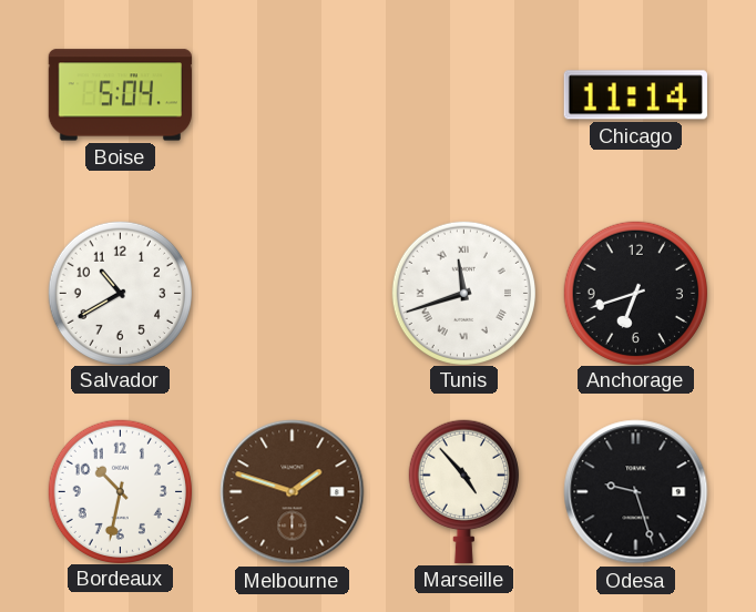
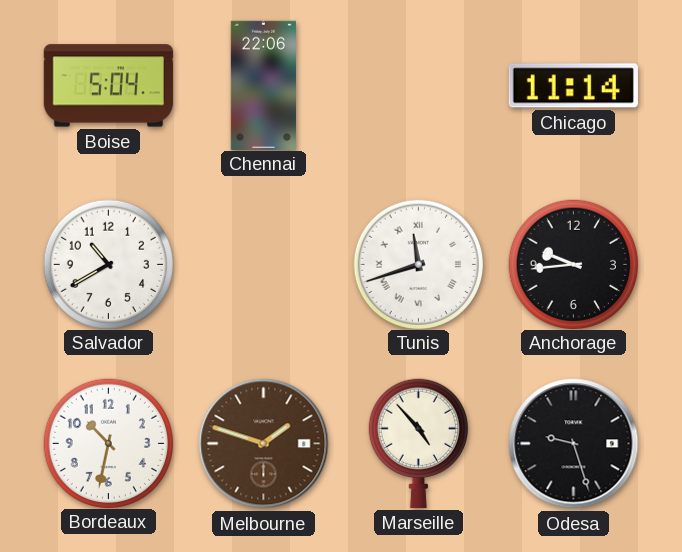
Chennai: none -> 22:06
Anchorage: 6:42 -> 9:44
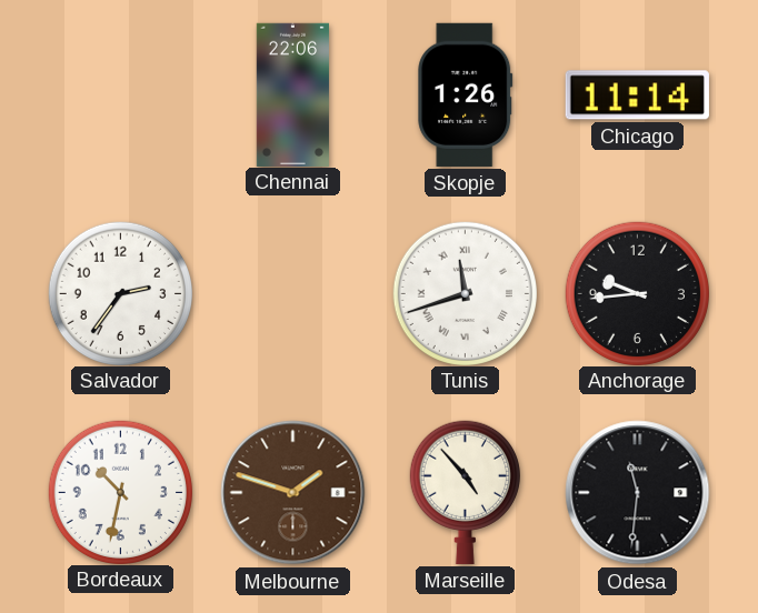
Boise: 5:04 -> none
Skopje: none -> 1:26
Salvador: 10:40 -> 2:36
Odesa: 9:27 -> 11:31
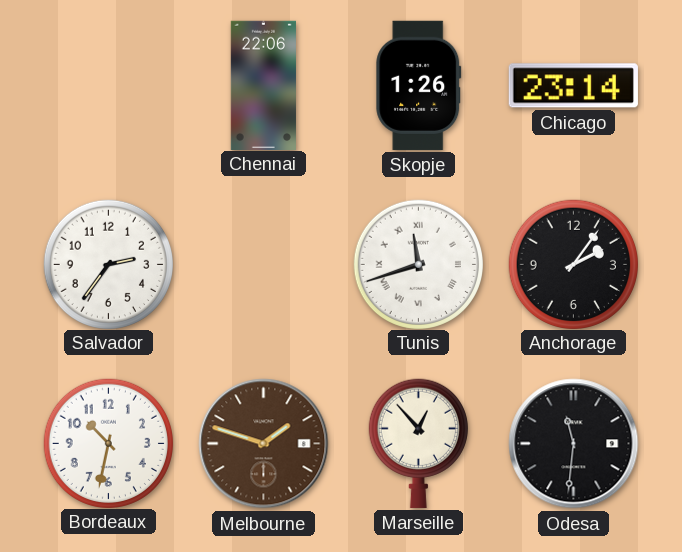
Chicago: 11:14 -> 23:14
Anchorage: 9:44 -> 2:06
Marseille: 4:53 -> 12:53
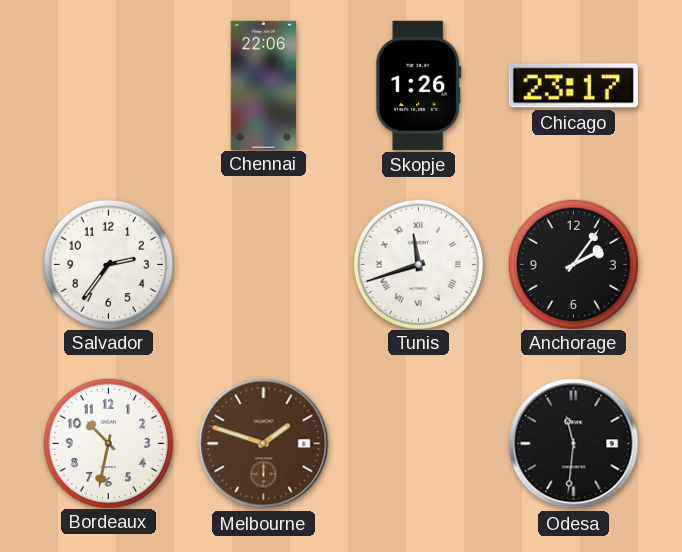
Chicago: 23:14 -> 23:17
Marseille: 12:53 -> none
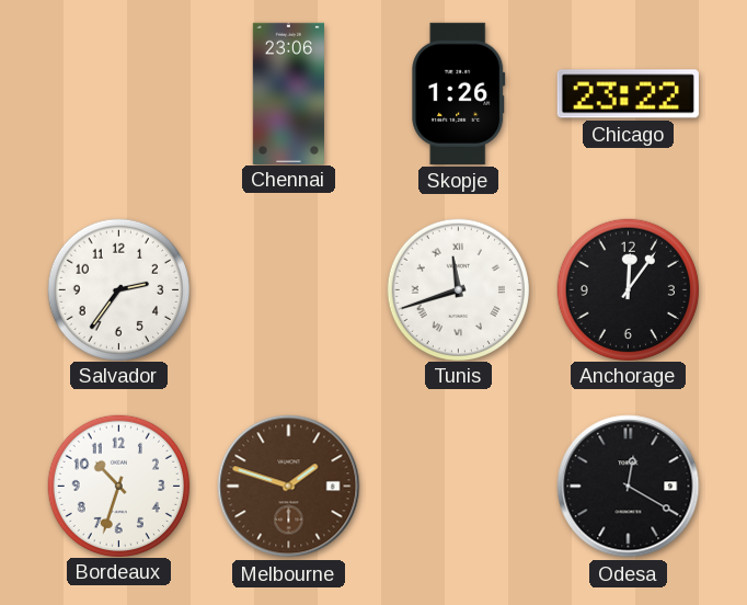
Chennai: 22:06 -> 23:06
Chicago: 23:17 -> 23:22
Anchorage: 2:06 -> 12:06
Bordeaux: 10:32 -> 10:33
Odesa: 11:31 -> 12:20
